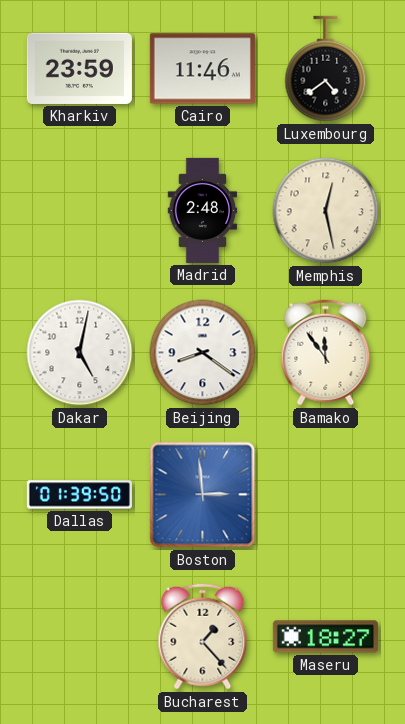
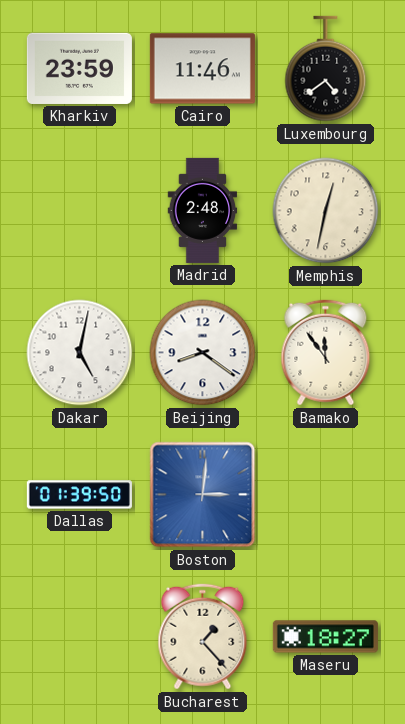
Memphis: 12:28 -> 12:32
Boston: 2:59 -> 3:01
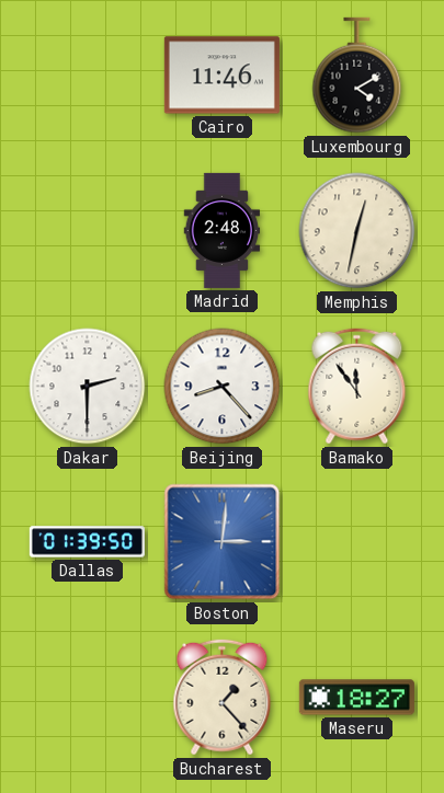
Kharkiv: 23:59 -> none
Luxembourg: 4:39 -> 4:10
Dakar: 5:02 -> 2:30
Beijing: 8:21 -> 8:23
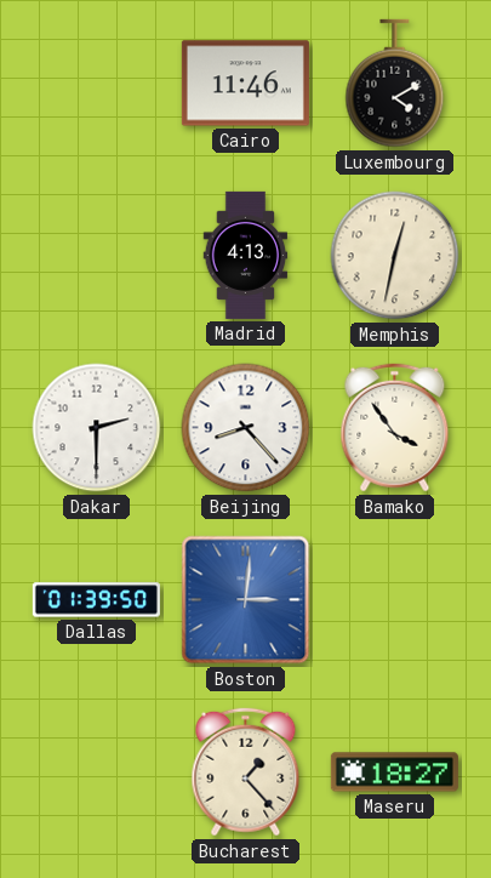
Madrid: 2:48 -> 4:13
Bamako: 11:54 -> 3:54
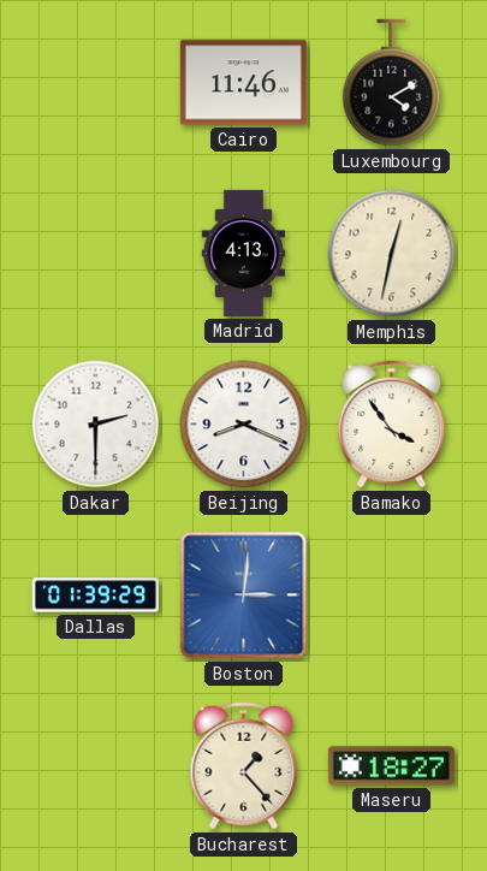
Beijing: 8:23 -> 8:19
Dallas: 01:39:50 -> 01:39:29
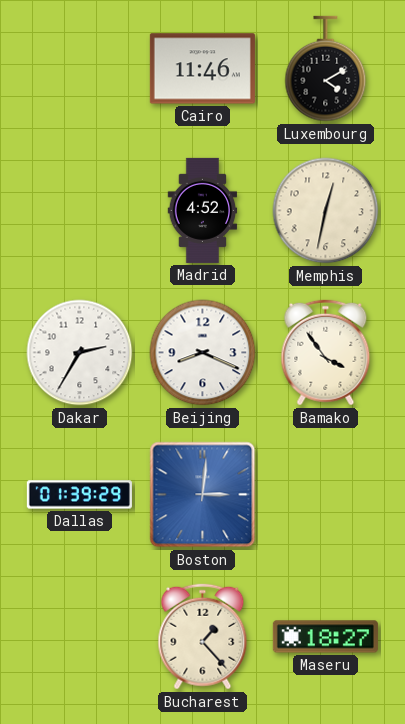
Madrid: 4:13 -> 4:52
Dakar: 2:30 -> 2:35
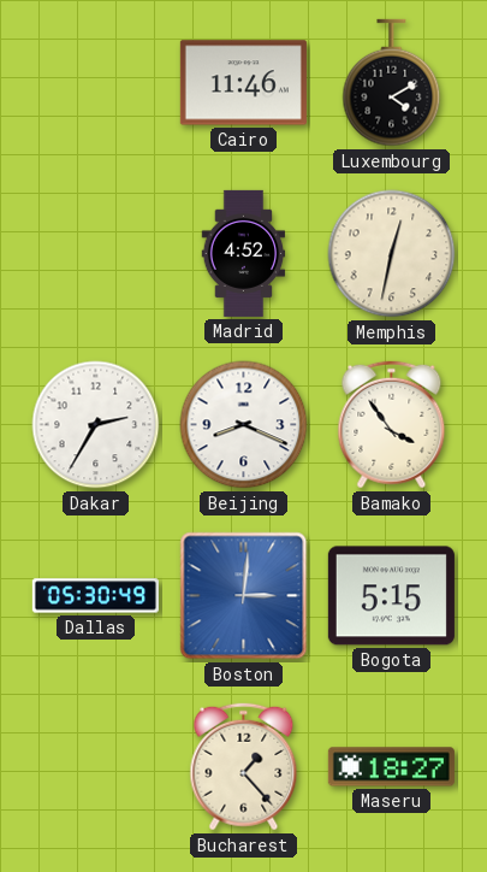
Dallas: 01:39 -> 05:30
Bogota: none -> 5:15
